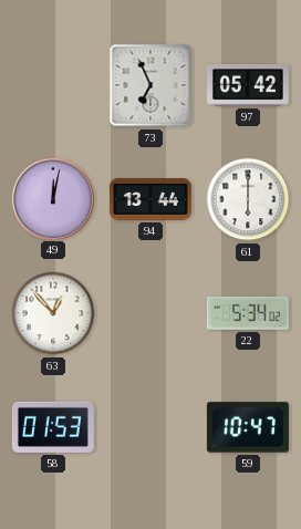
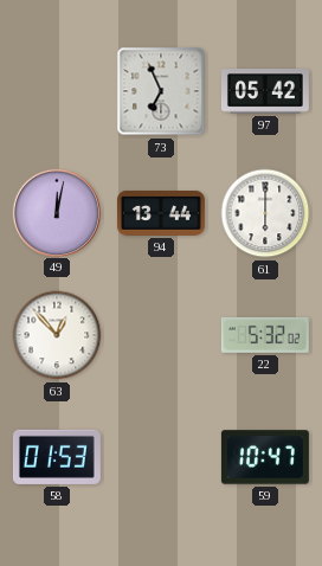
22: 5:34 -> 5:32
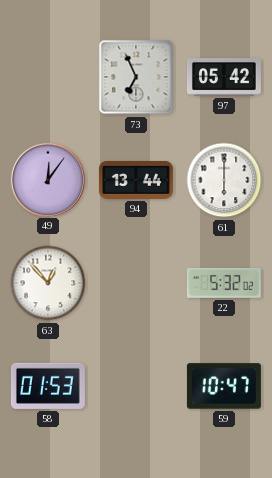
49: 12:02 -> 12:06
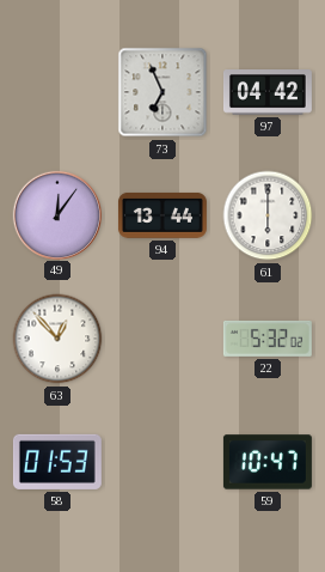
97: 05:42 -> 04:42
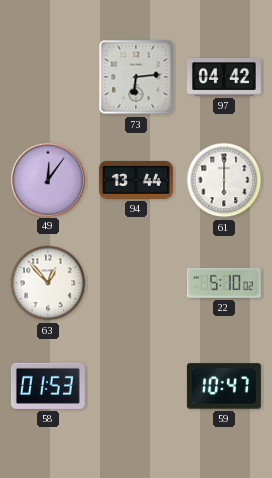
73: 6:56 -> 6:14
22: 5:32 -> 5:10
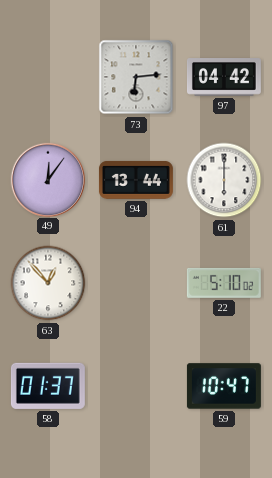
58: 01:53 -> 01:37
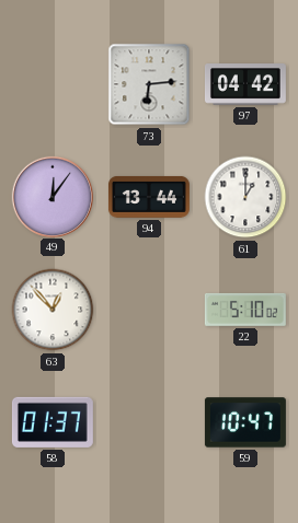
61: 6:00 -> 1:00
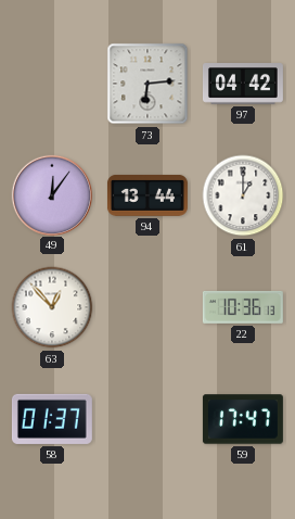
22: 5:10 -> 10:36
59: 10:47 -> 17:47
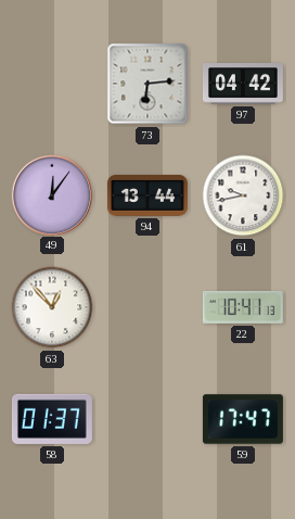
61: 1:00 -> 9:43
22: 10:36 -> 10:41
